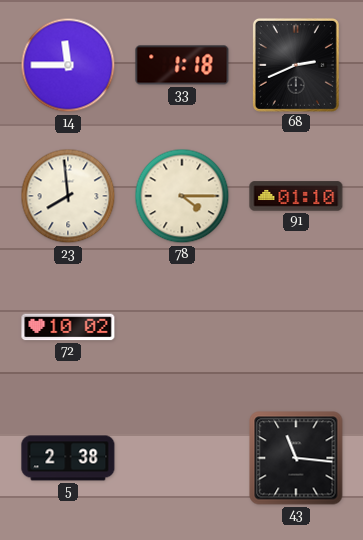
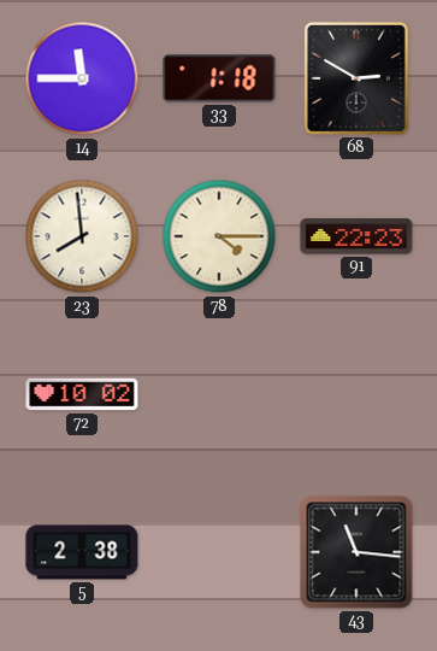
68: 2:41 -> 2:50
91: 01:10 -> 22:23
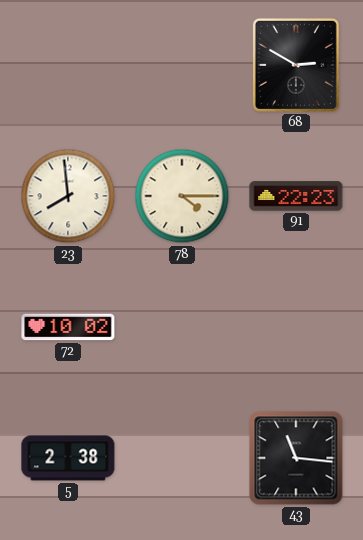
14: 11:45 -> none
33: 1:18 -> none
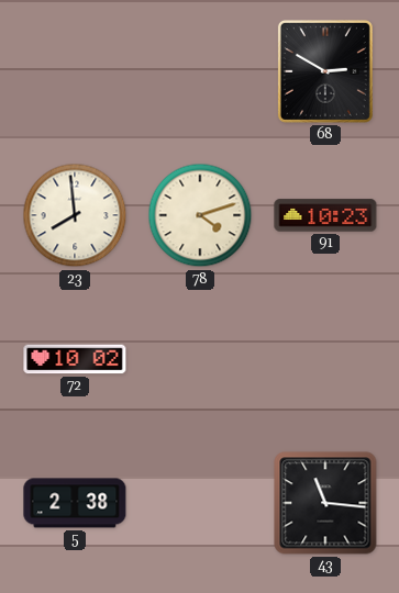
78: 4:15 -> 4:12
91: 22:23 -> 10:23
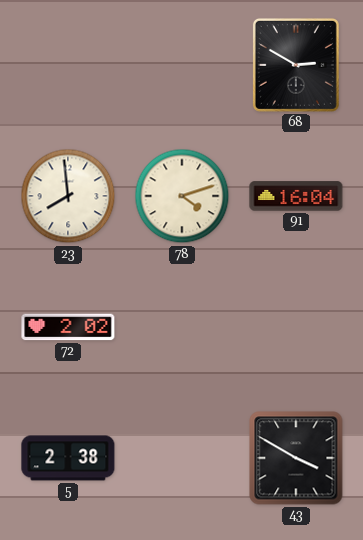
91: 10:23 -> 16:04
72: 10:02 -> 2:02
43: 11:16 -> 3:50
